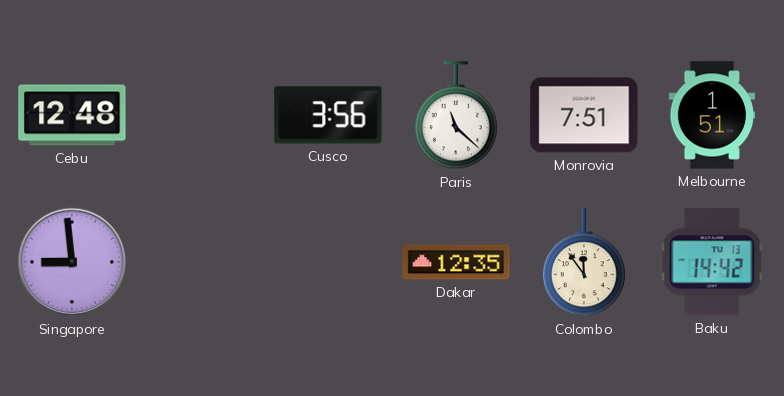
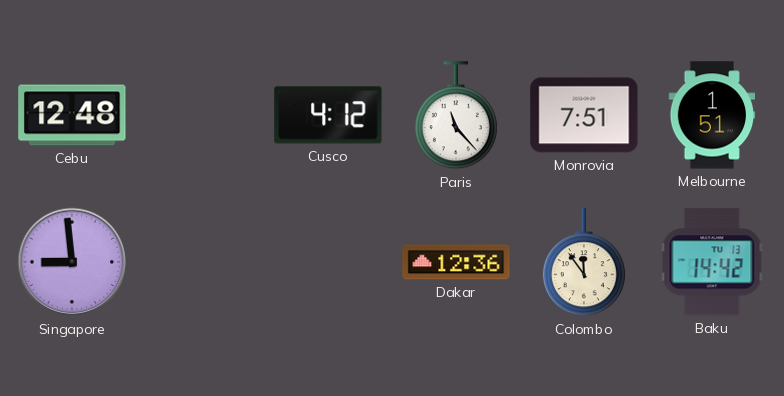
Cusco: 3:56 -> 4:12
Paris: 11:22 -> 11:23
Dakar: 12:35 -> 12:36
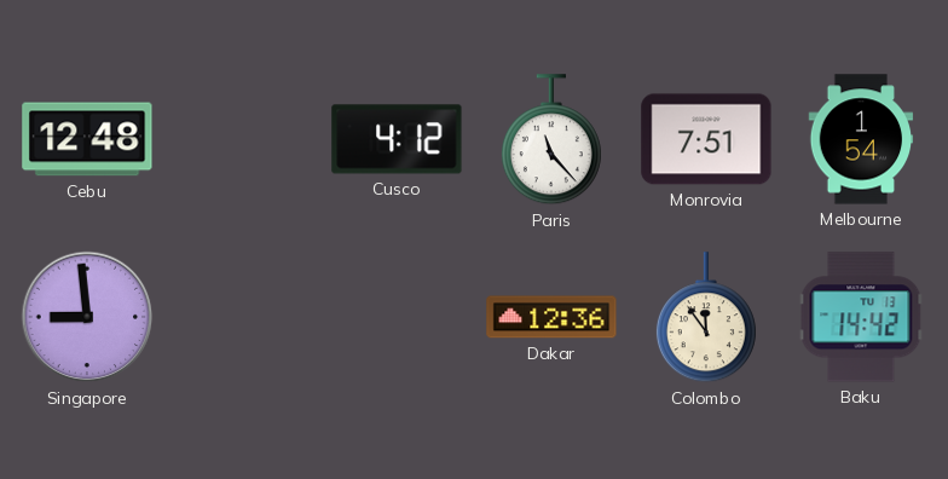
Melbourne: 1:51 -> 1:54
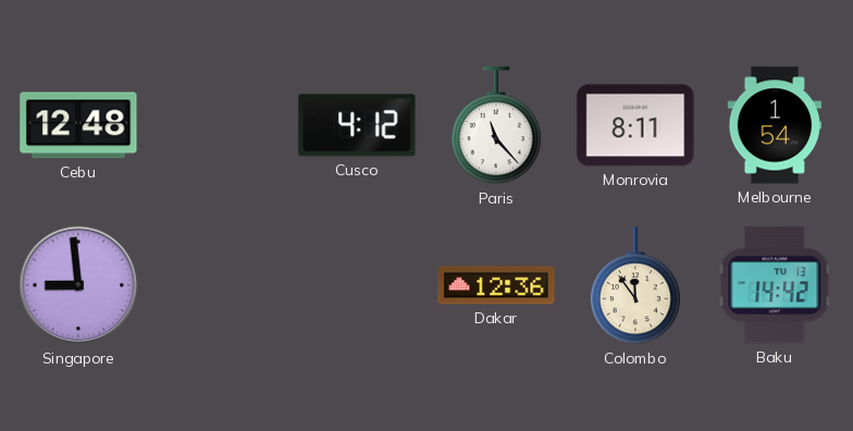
Monrovia: 7:51 -> 8:11
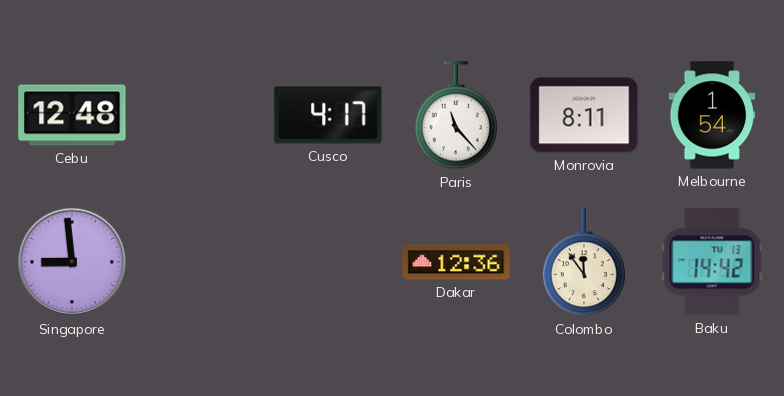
Cusco: 4:12 -> 4:17
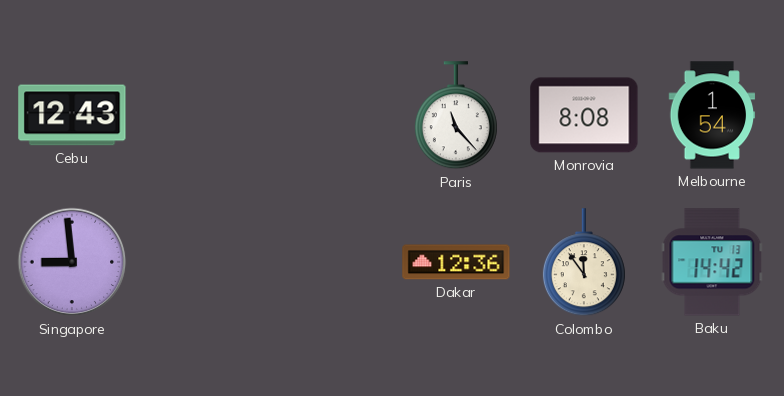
Cebu: 12:48 -> 12:43
Cusco: 4:17 -> none
Monrovia: 8:11 -> 8:08
